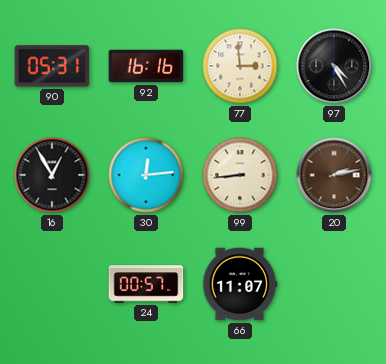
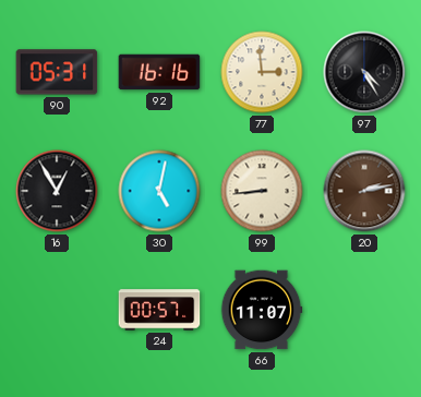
30: 12:14 -> 5:02
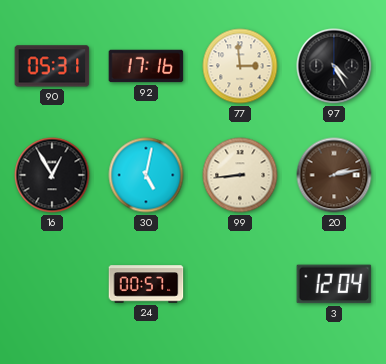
92: 16:16 -> 17:16
66: 11:07 -> none
3: none -> 12:04
